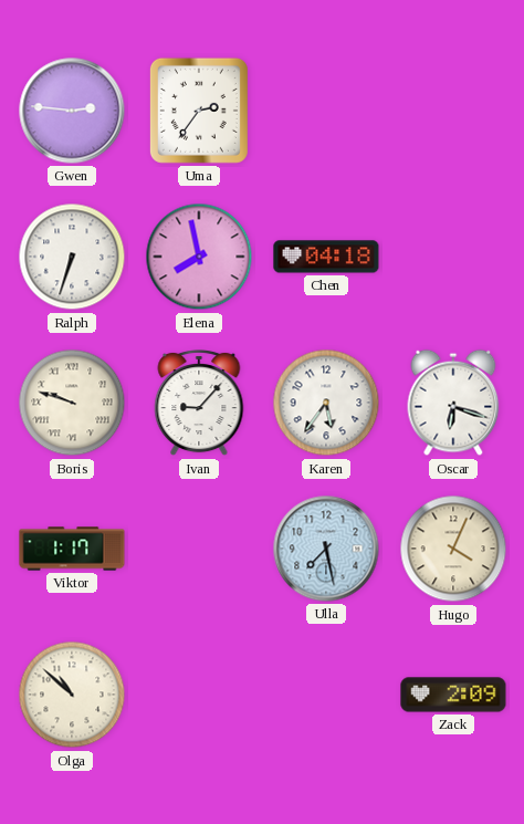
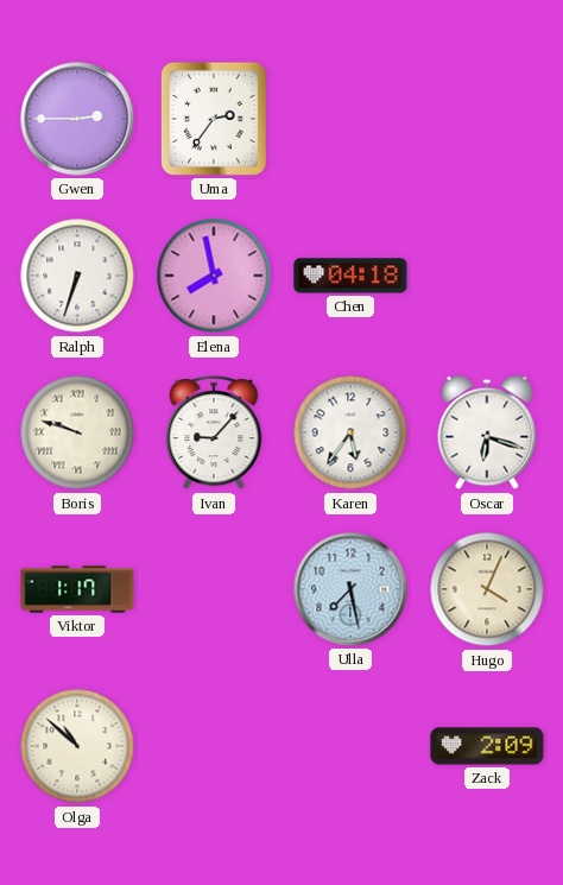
Gwen: 2:46 -> 2:45
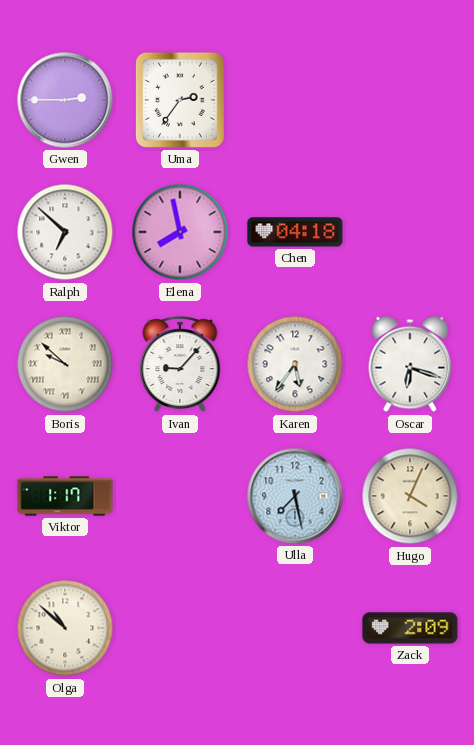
Ralph: 6:33 -> 6:52
Boris: 9:48 -> 9:52
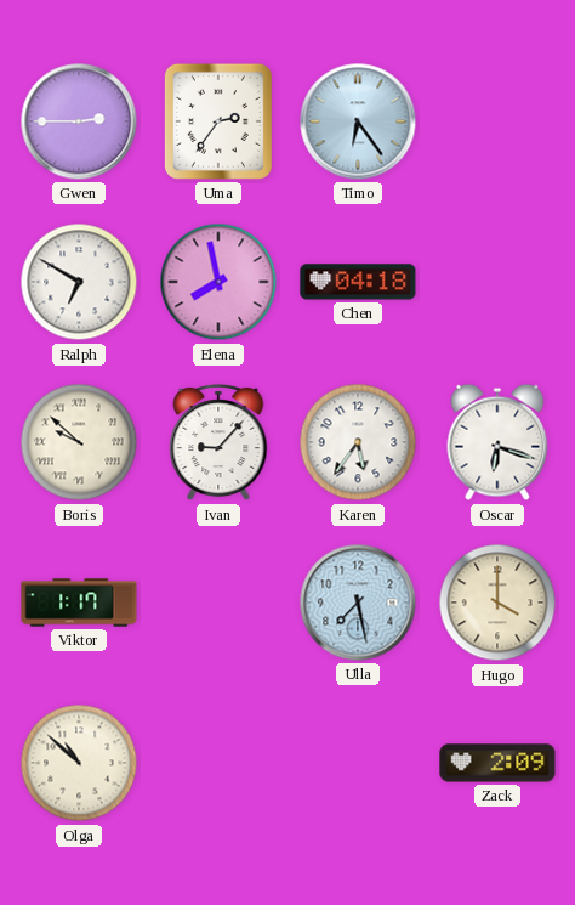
Timo: none -> 6:24
Ralph: 6:52 -> 6:50
Hugo: 4:04 -> 4:00
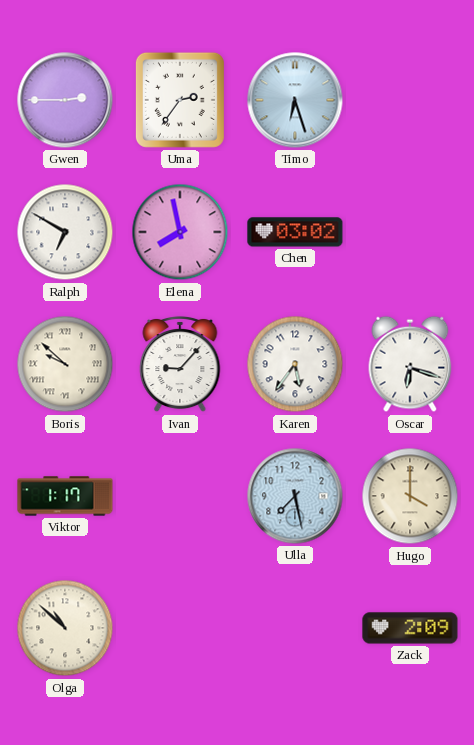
Timo: 6:24 -> 6:27
Chen: 04:18 -> 03:02
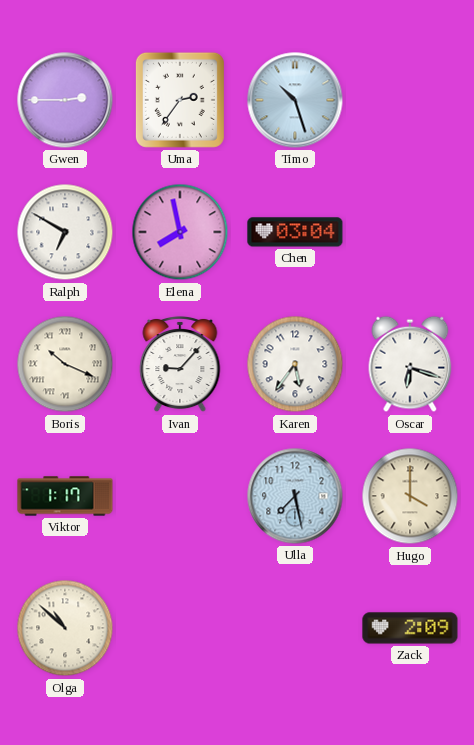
Timo: 6:27 -> 10:27
Chen: 03:02 -> 03:04
Boris: 9:52 -> 10:19
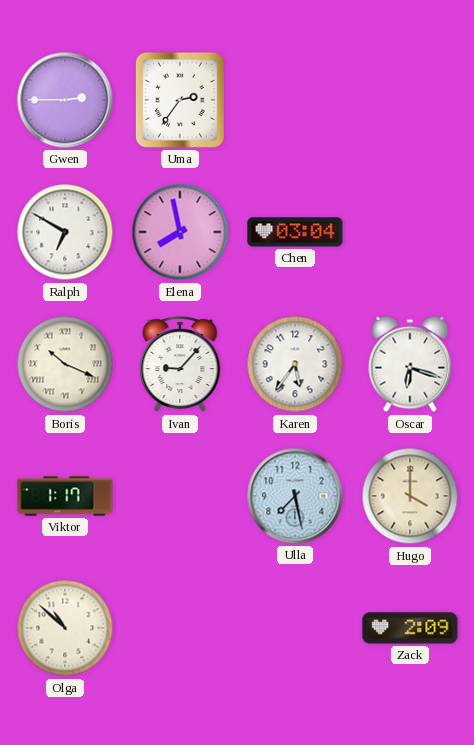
Timo: 10:27 -> none
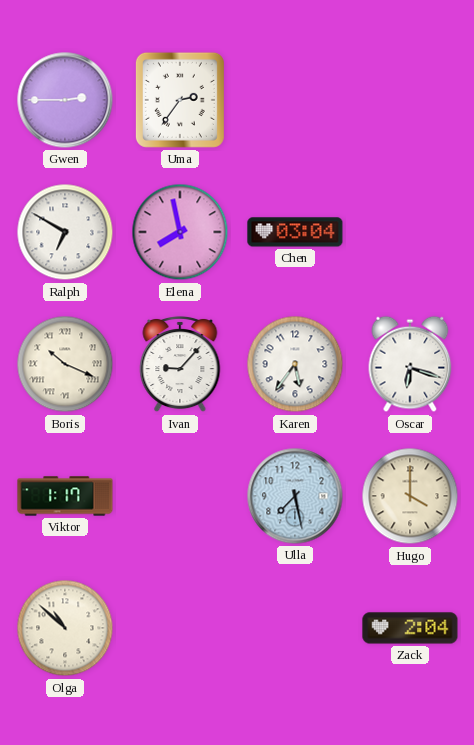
Zack: 2:09 -> 2:04
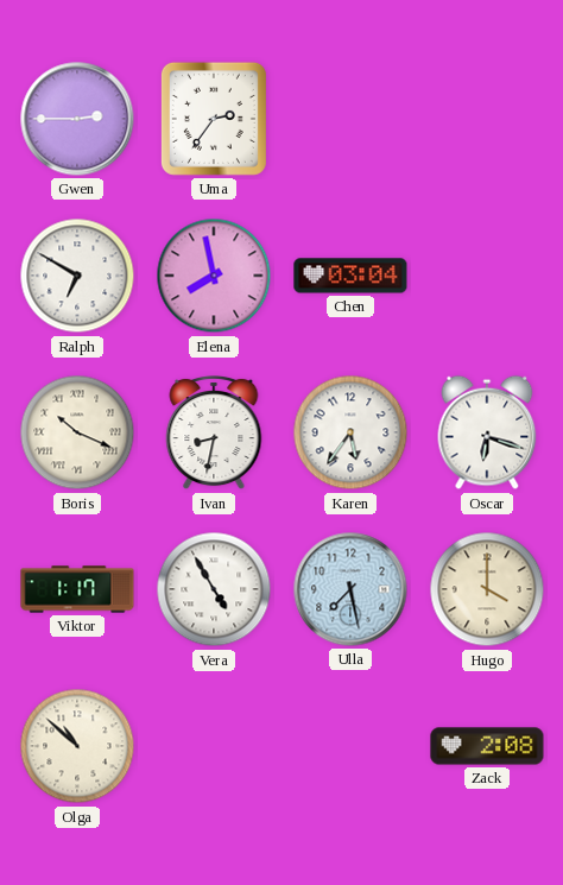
Ivan: 9:07 -> 8:32
Vera: none -> 4:55
Zack: 2:04 -> 2:08
